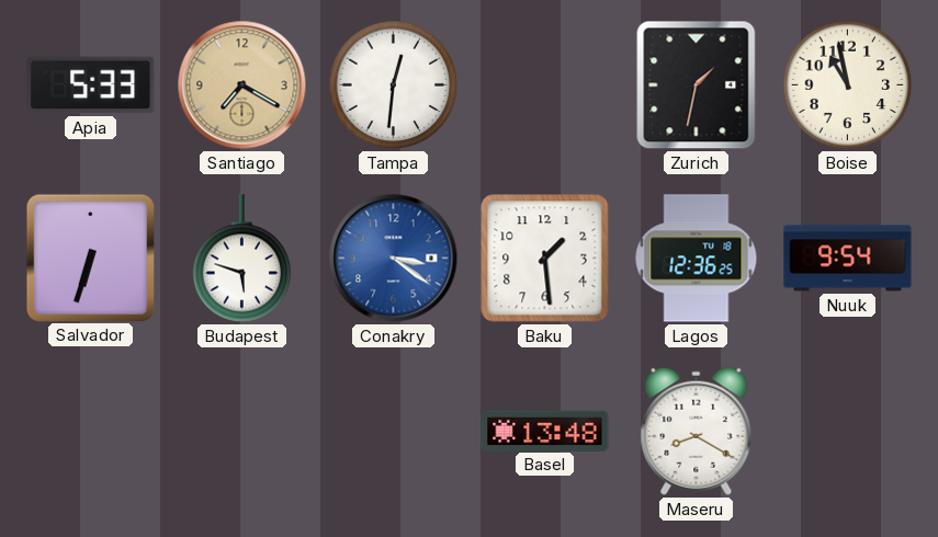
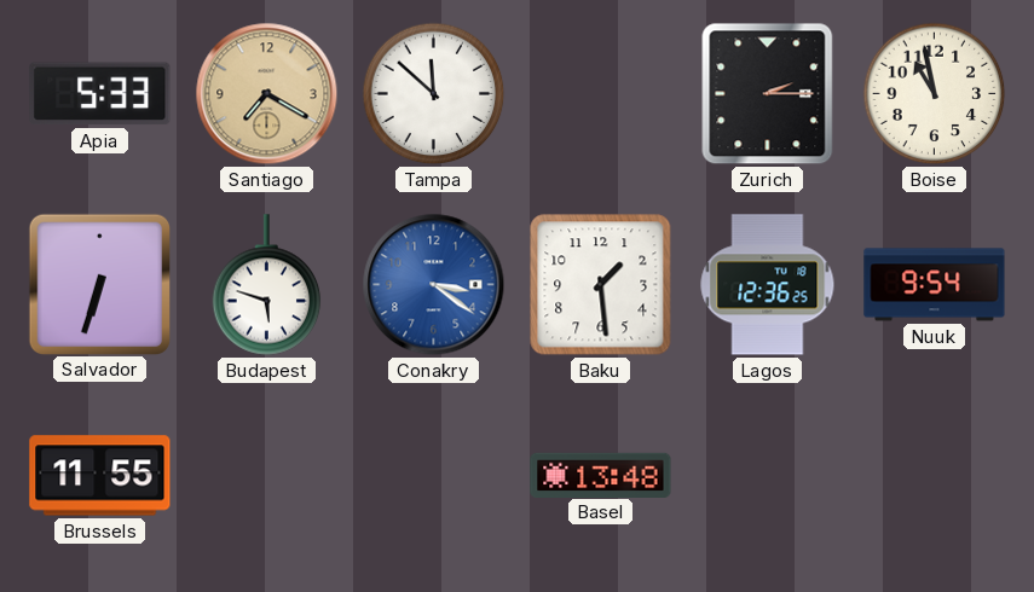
Tampa: 12:31 -> 11:52
Zurich: 1:32 -> 2:15
Brussels: none -> 11:55
Maseru: 8:20 -> none
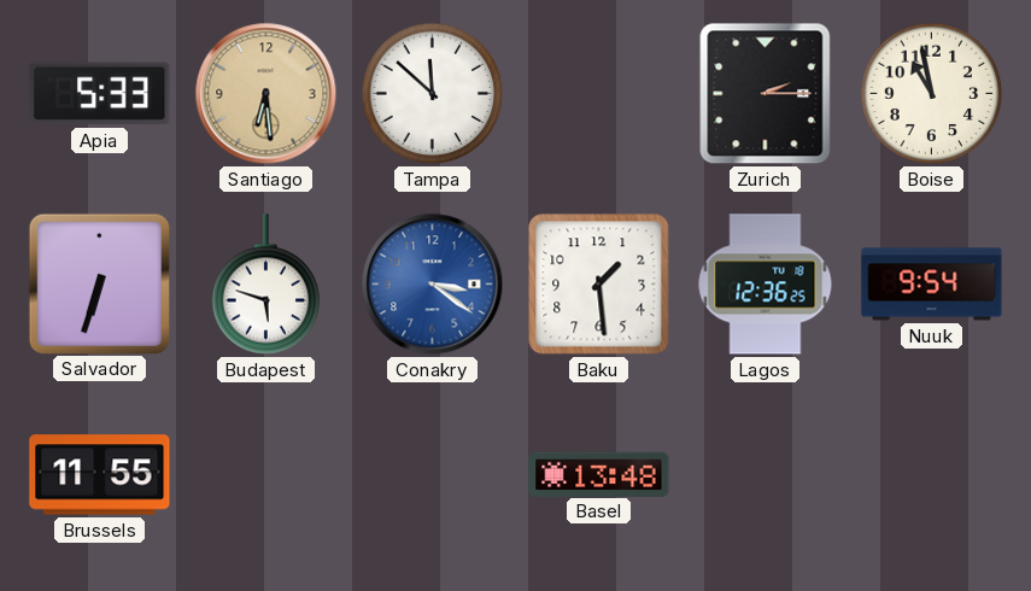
Santiago: 7:20 -> 6:29
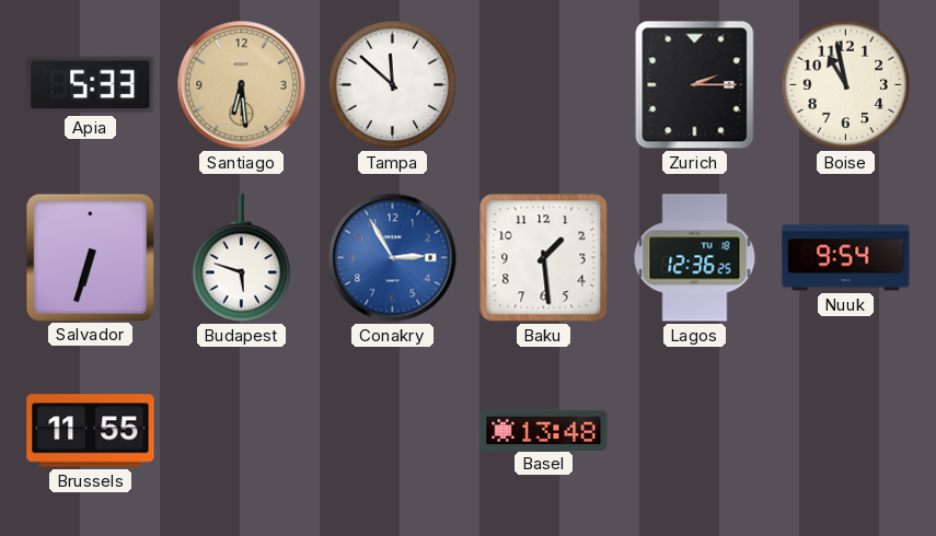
Conakry: 3:21 -> 2:55
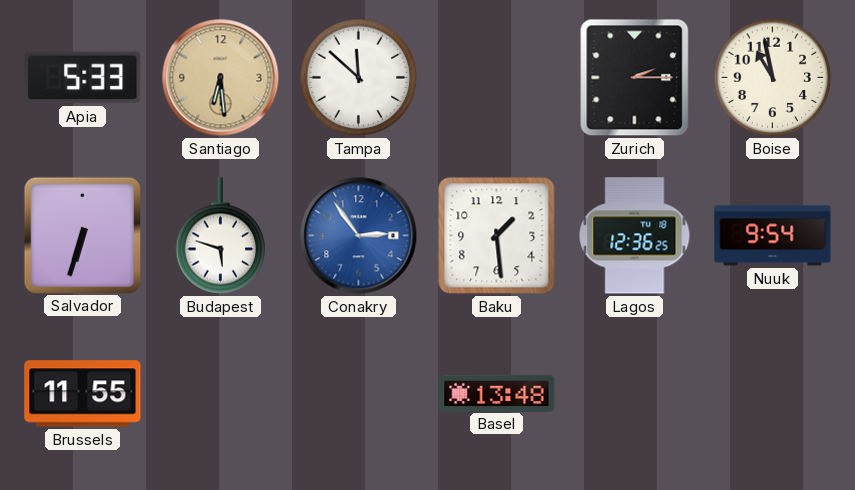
Conakry: 2:55 -> 2:54
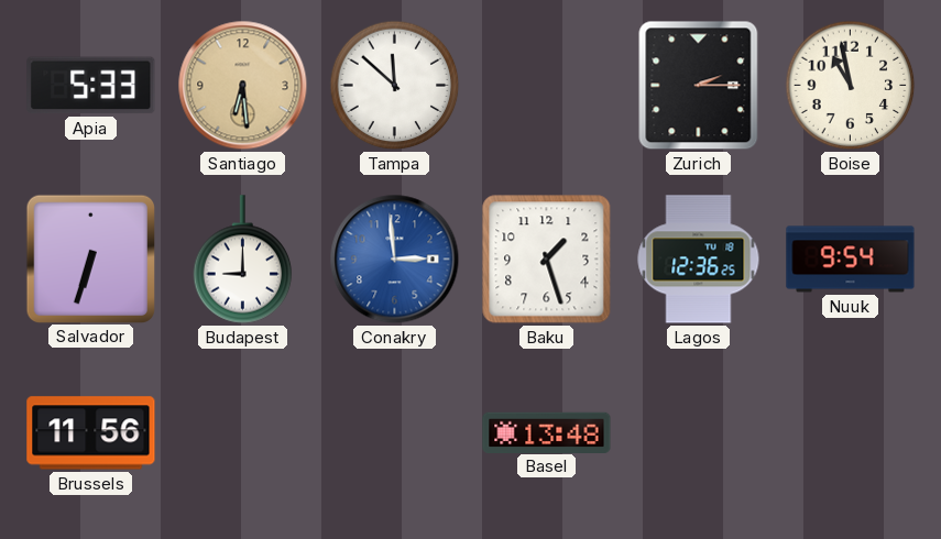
Budapest: 5:48 -> 9:00
Conakry: 2:54 -> 2:59
Baku: 1:29 -> 1:27
Brussels: 11:55 -> 11:56
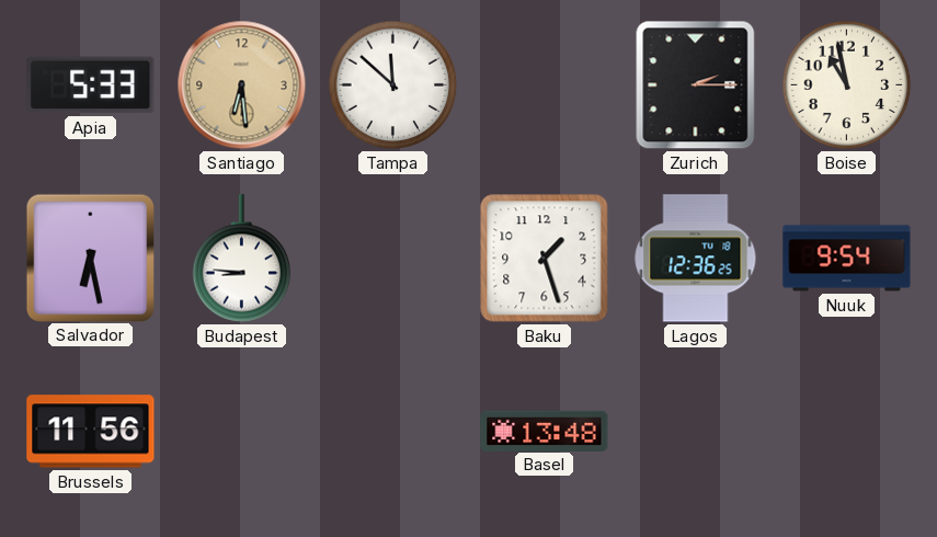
Salvador: 6:33 -> 6:28
Budapest: 9:00 -> 8:46
Conakry: 2:59 -> none
